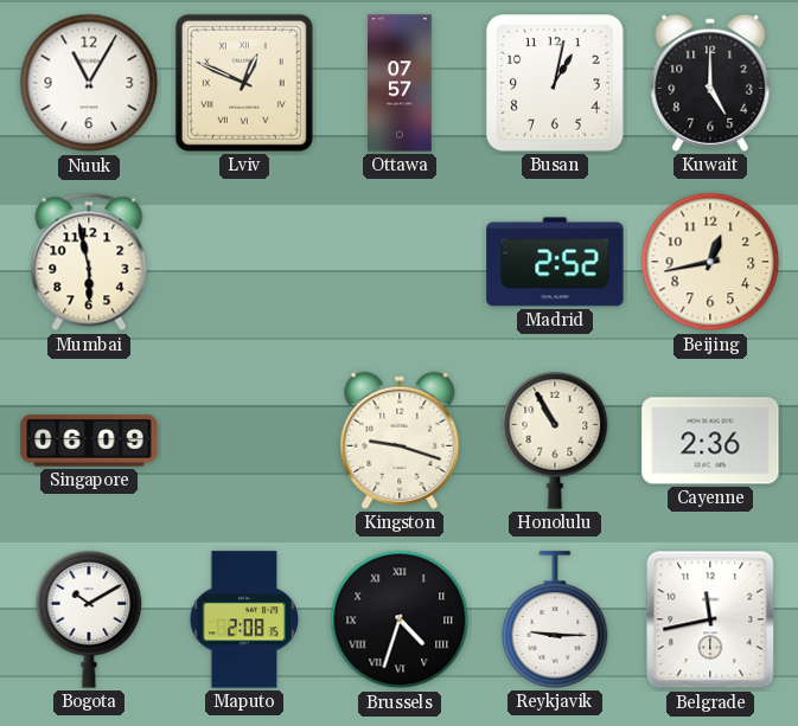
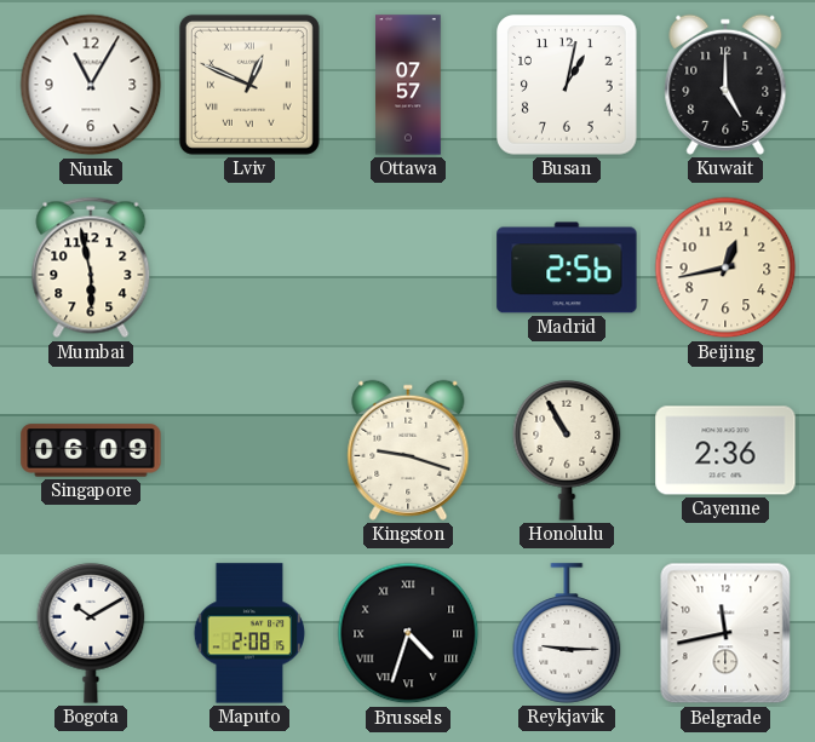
Madrid: 2:52 -> 2:56
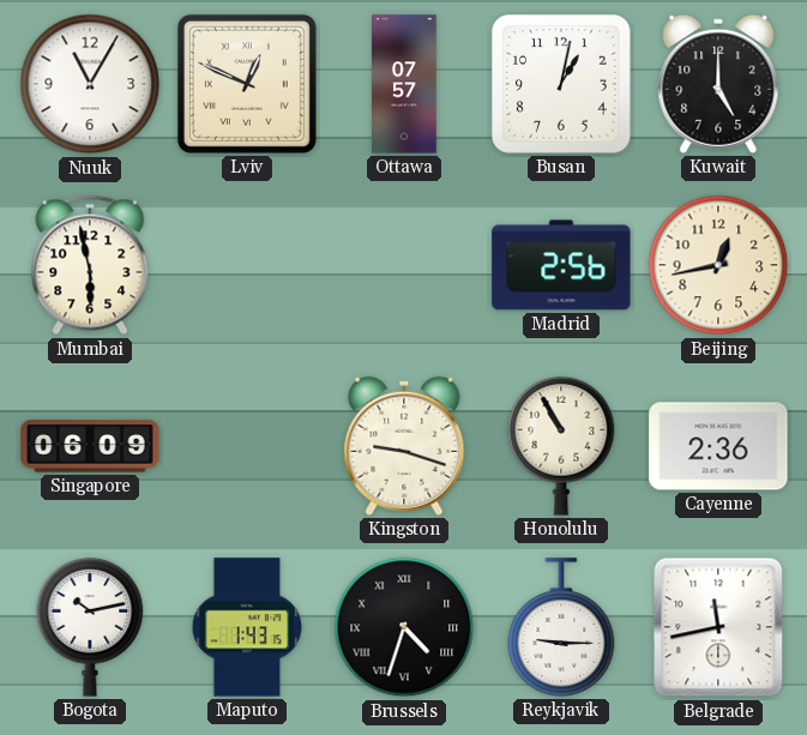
Bogota: 10:10 -> 10:13
Maputo: 2:08 -> 1:43
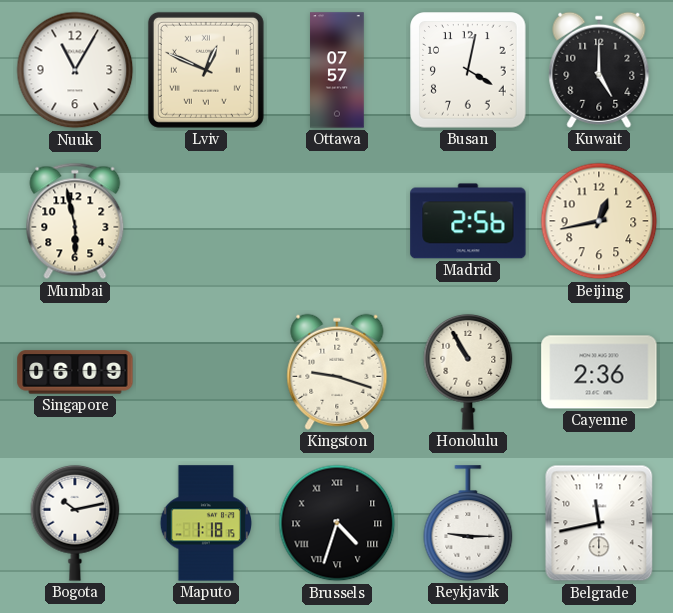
Busan: 1:02 -> 4:02
Maputo: 1:43 -> 1:18
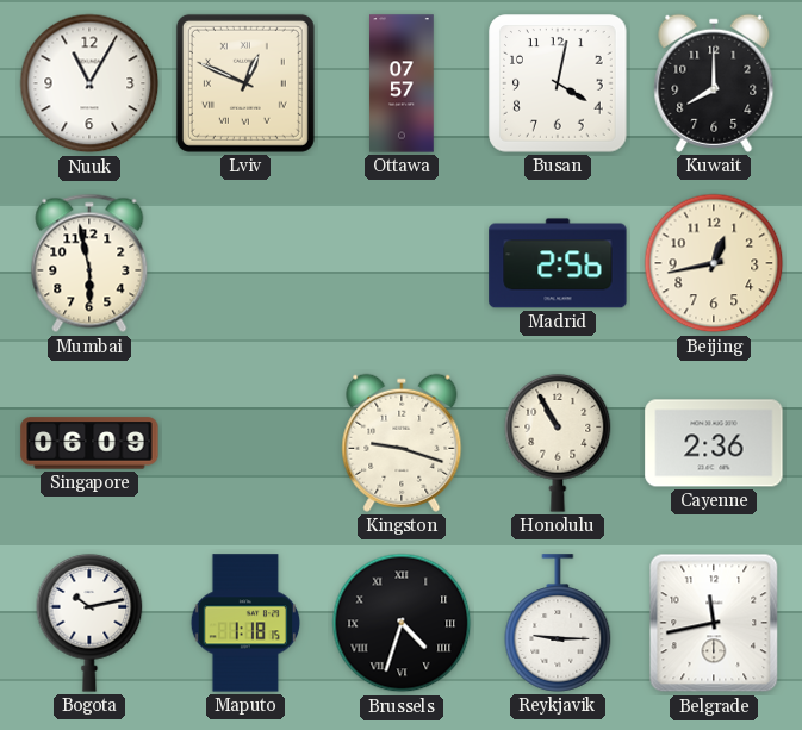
Kuwait: 5:00 -> 8:00
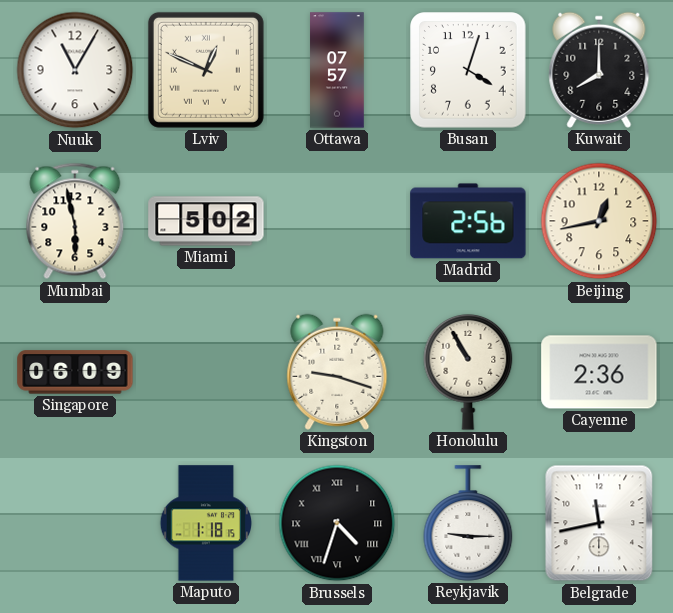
Busan: 4:02 -> 4:03
Miami: none -> 5:02
Bogota: 10:13 -> none
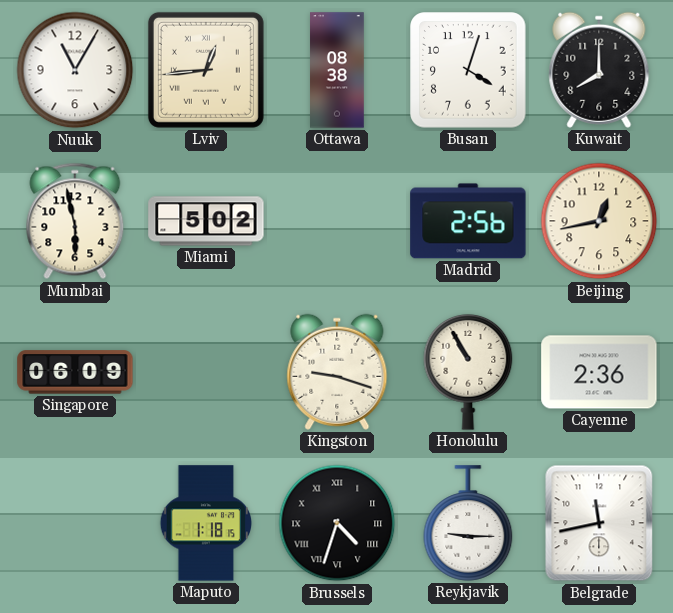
Lviv: 12:49 -> 12:44
Ottawa: 07:57 -> 08:38
